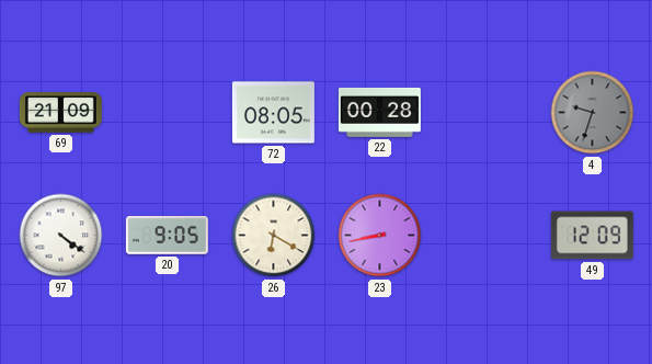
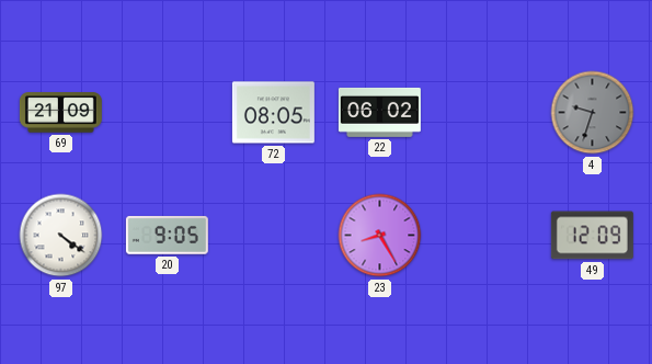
22: 00:28 -> 06:02
26: 6:20 -> none
23: 8:43 -> 8:25
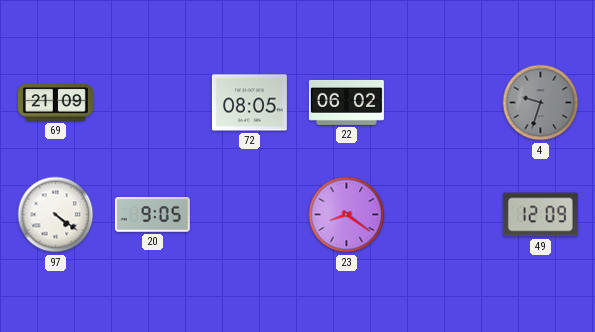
23: 8:25 -> 8:21
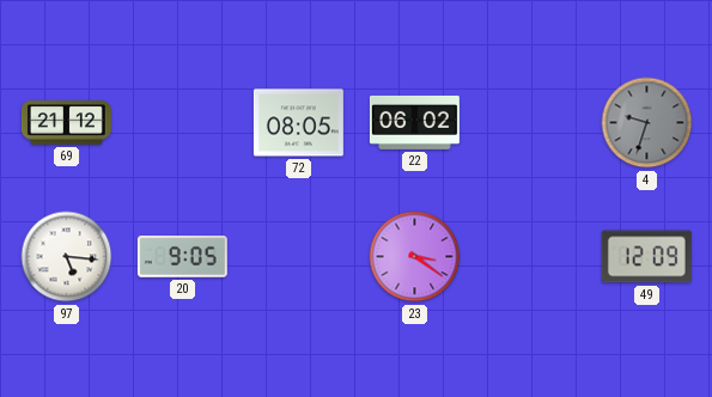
69: 21:09 -> 21:12
97: 4:21 -> 5:16
23: 8:21 -> 3:21
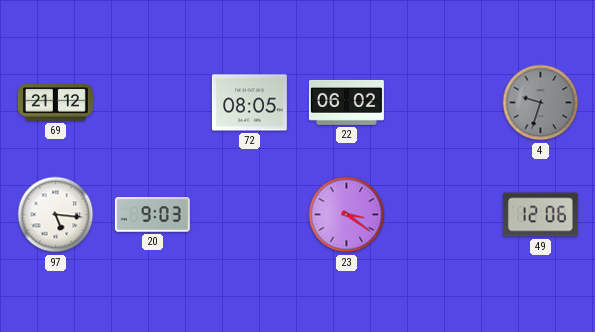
20: 9:05 -> 9:03
49: 12:09 -> 12:06
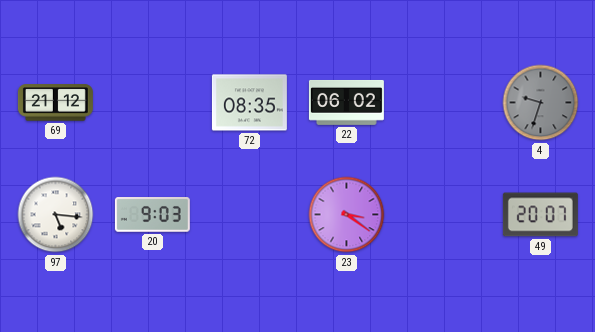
72: 08:05 -> 08:35
49: 12:06 -> 20:07
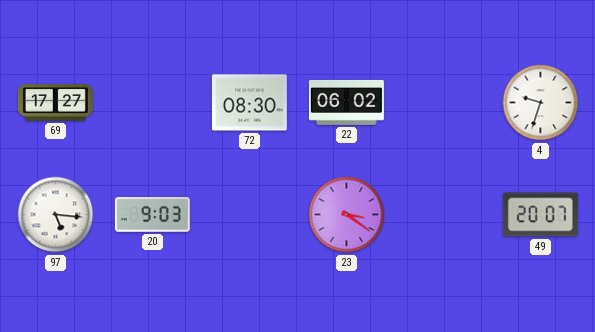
69: 21:12 -> 17:27
72: 08:35 -> 08:30
4 dial: grey -> white
